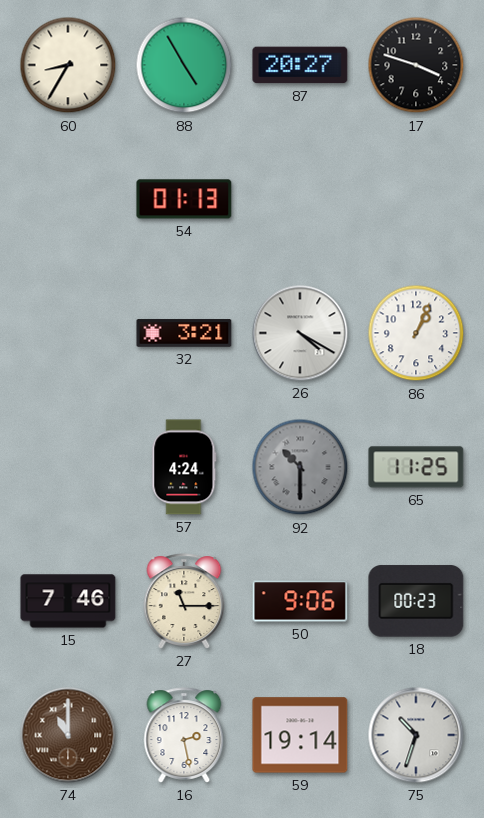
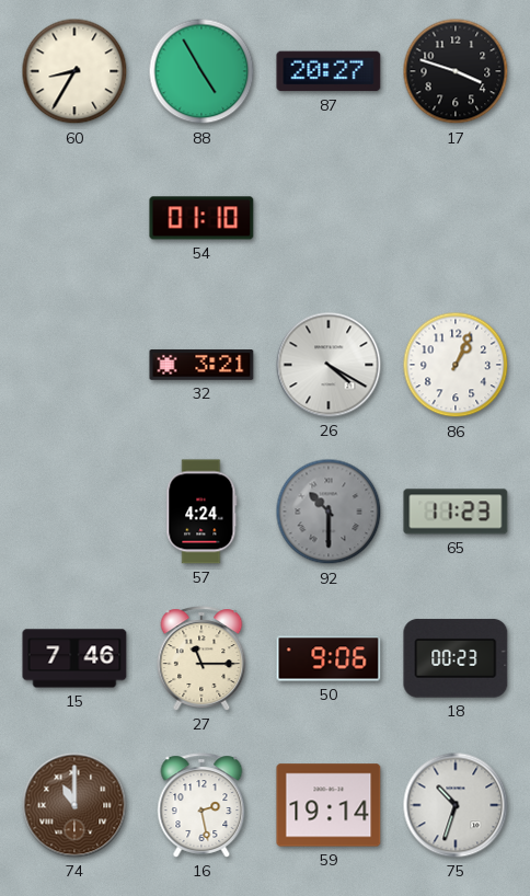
54: 01:13 -> 01:10
65: 11:25 -> 11:23
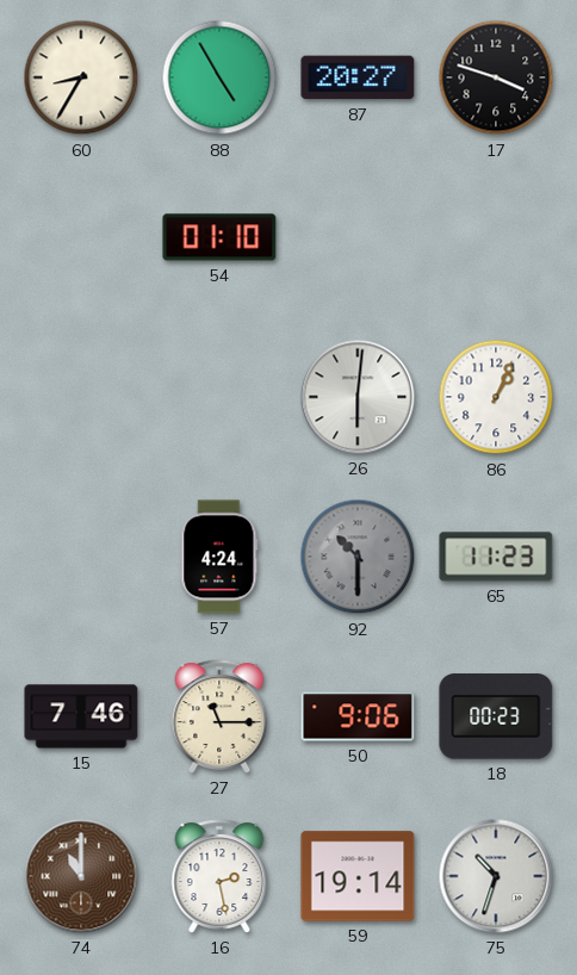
32: 3:21 -> none
26: 4:20 -> 6:01
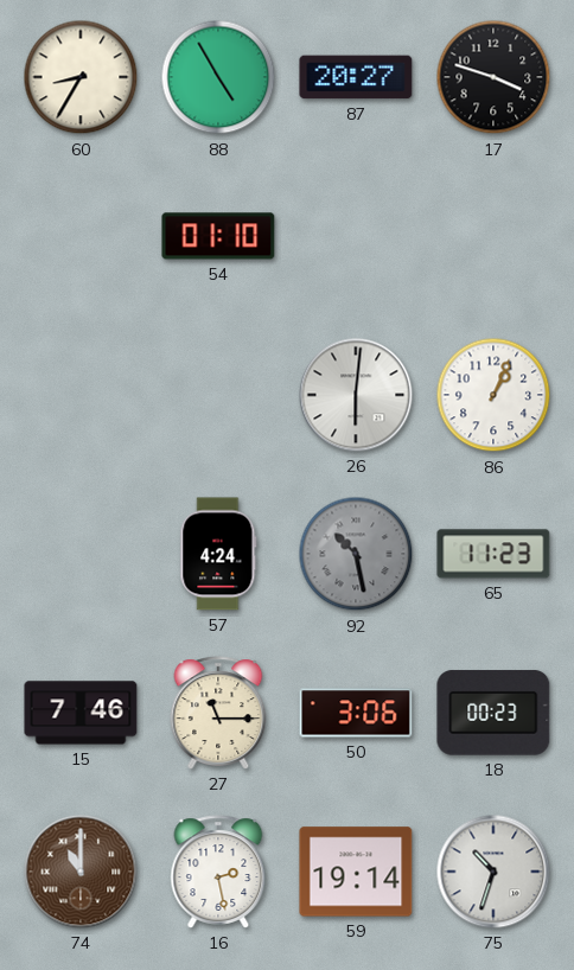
92: 10:30 -> 10:28
50: 9:06 -> 3:06
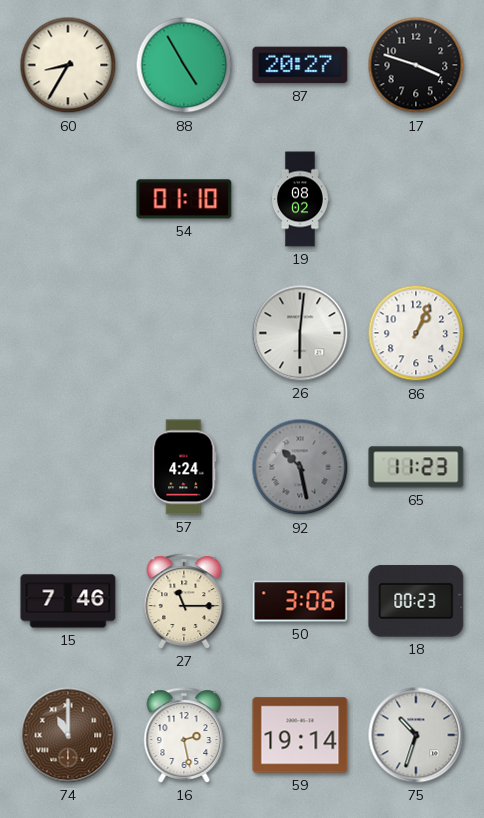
19: none -> 08:02
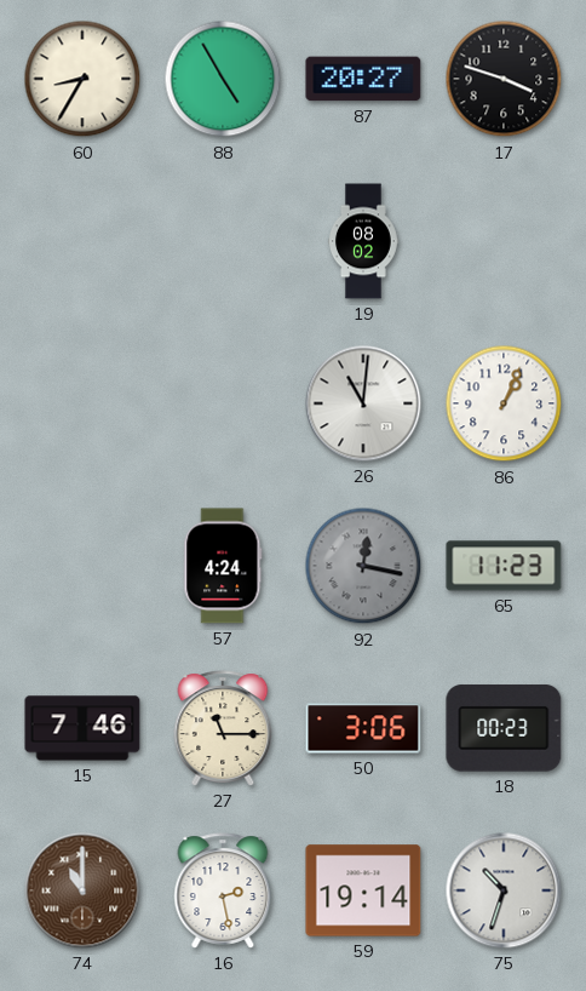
54: 01:10 -> none
26: 6:01 -> 11:01
92: 10:28 -> 12:17
